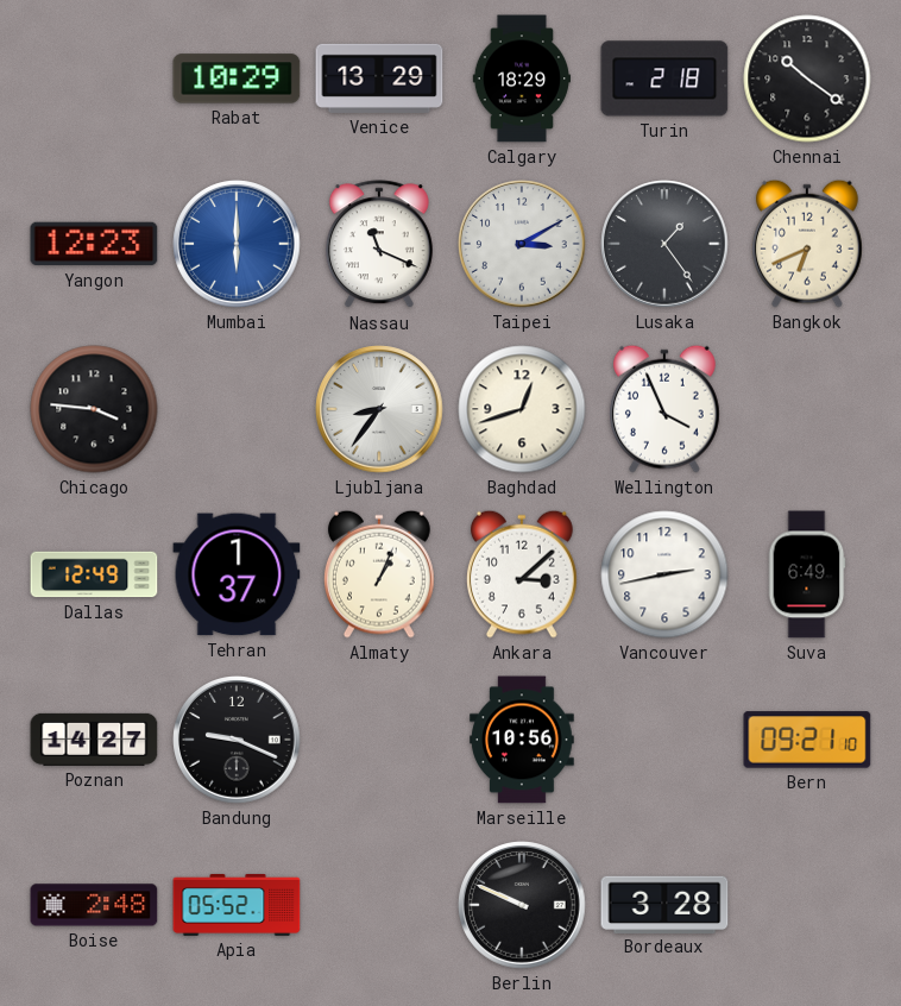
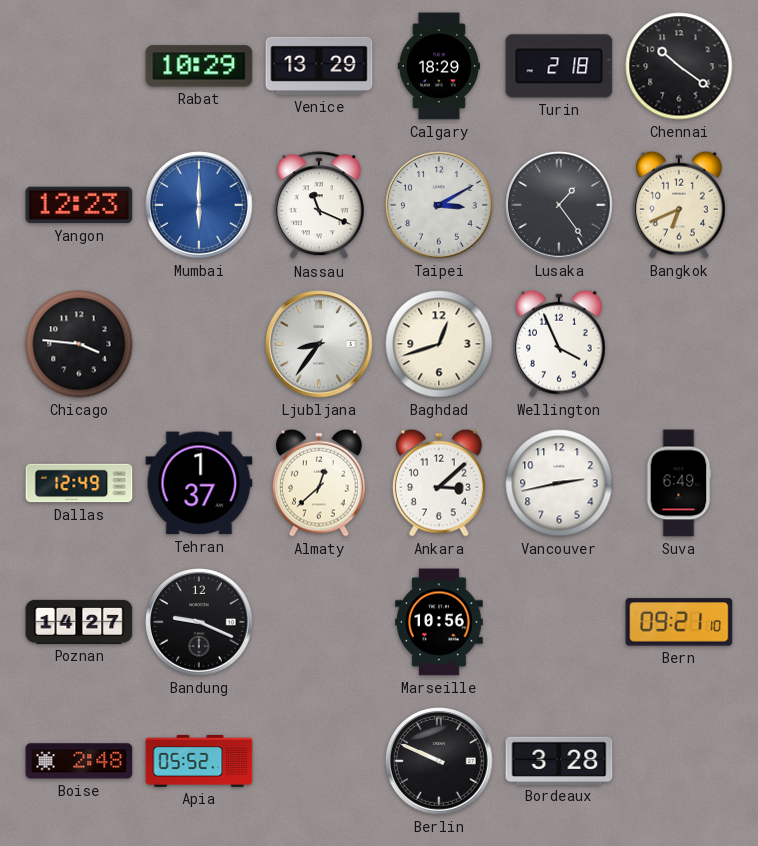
Almaty: 1:04 -> 12:38
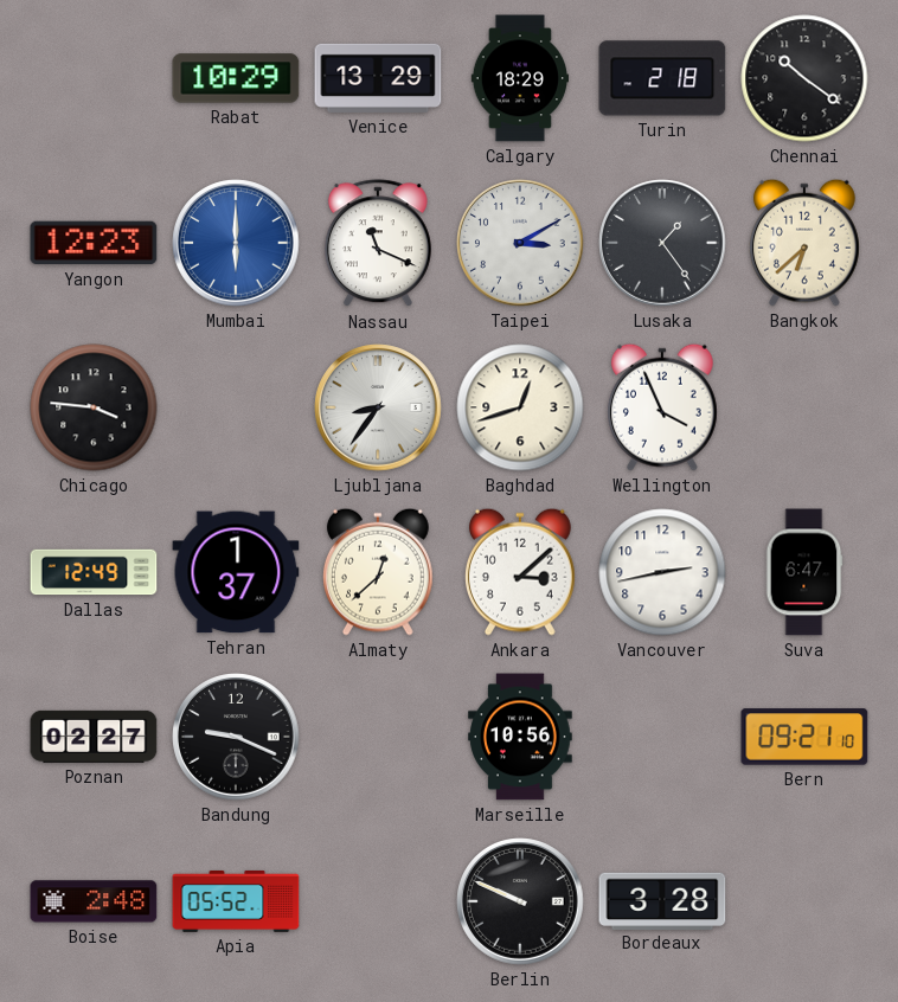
Bangkok: 6:41 -> 6:38
Suva: 6:49 -> 6:47
Poznan: 14:27 -> 02:27
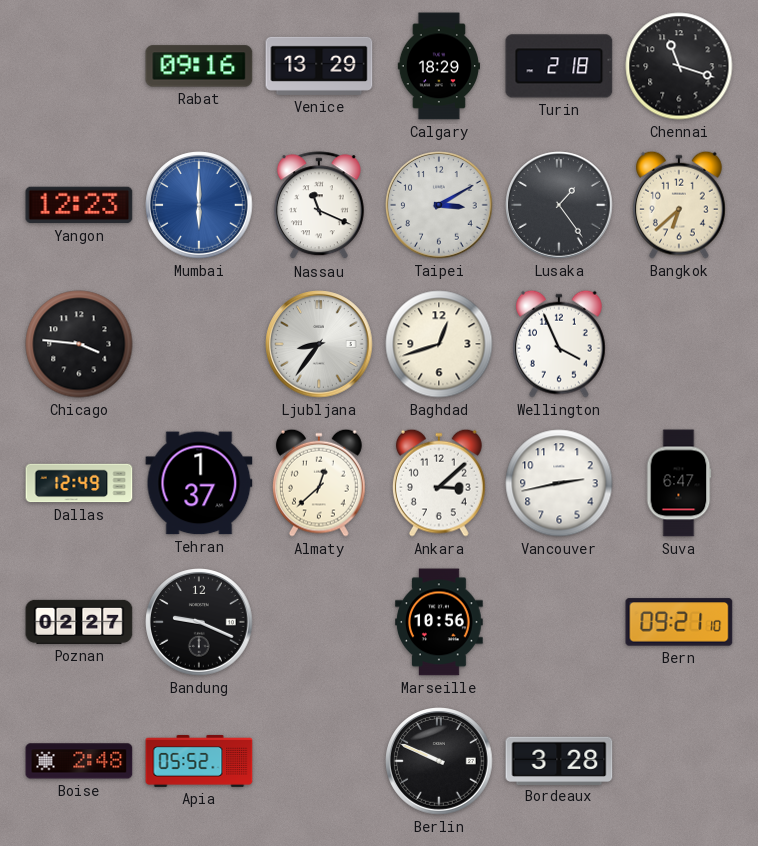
Rabat: 10:29 -> 09:16
Chennai: 10:21 -> 11:18
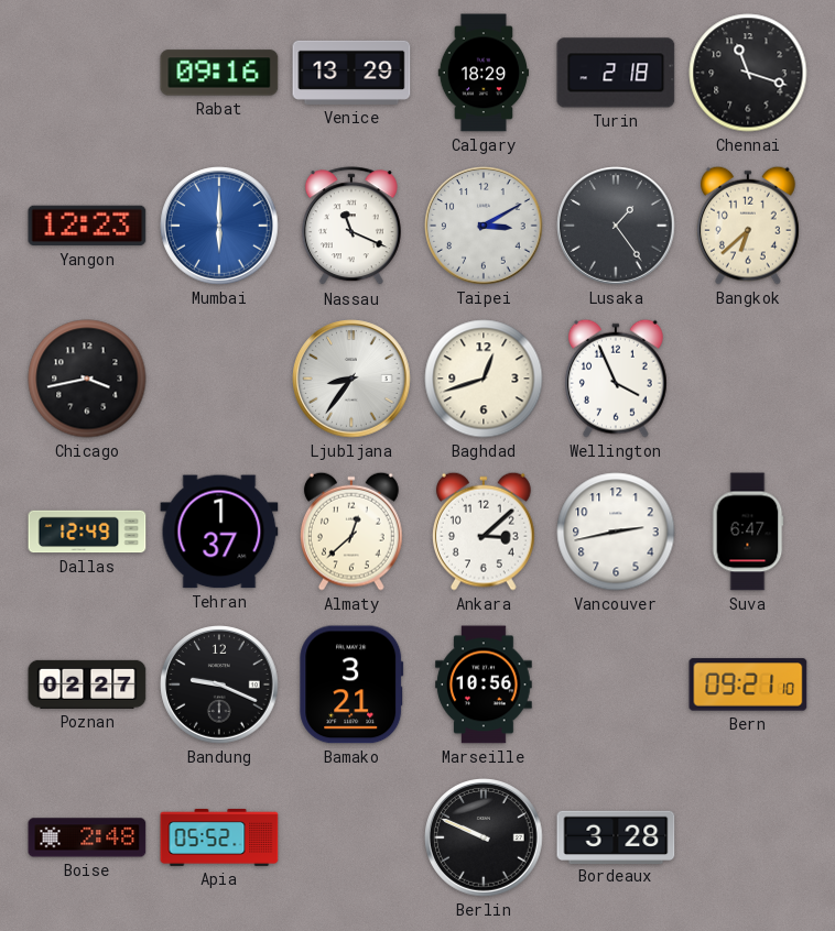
Chicago: 3:46 -> 3:43
Bamako: none -> 3:21
